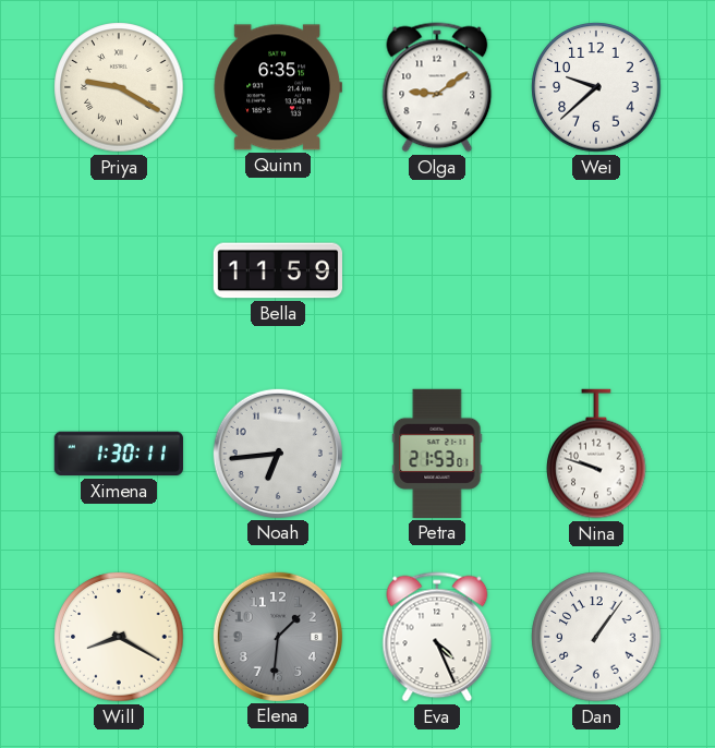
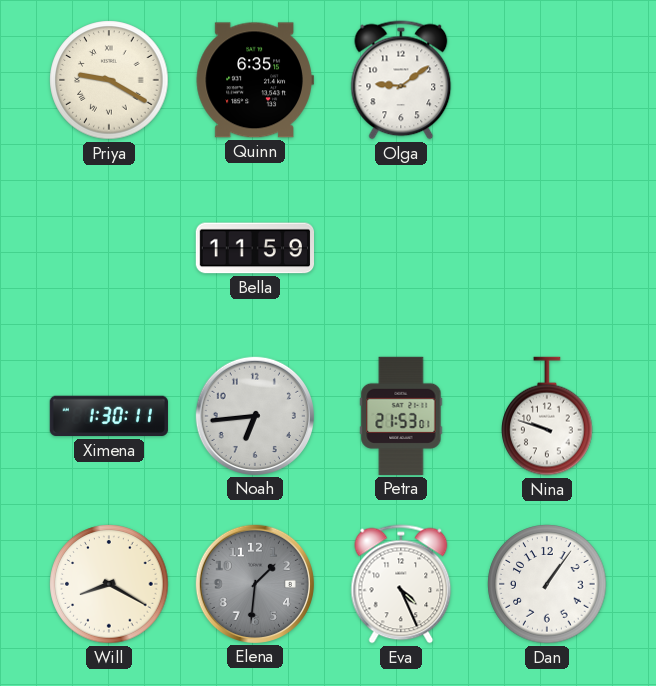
Wei: 9:38 -> none
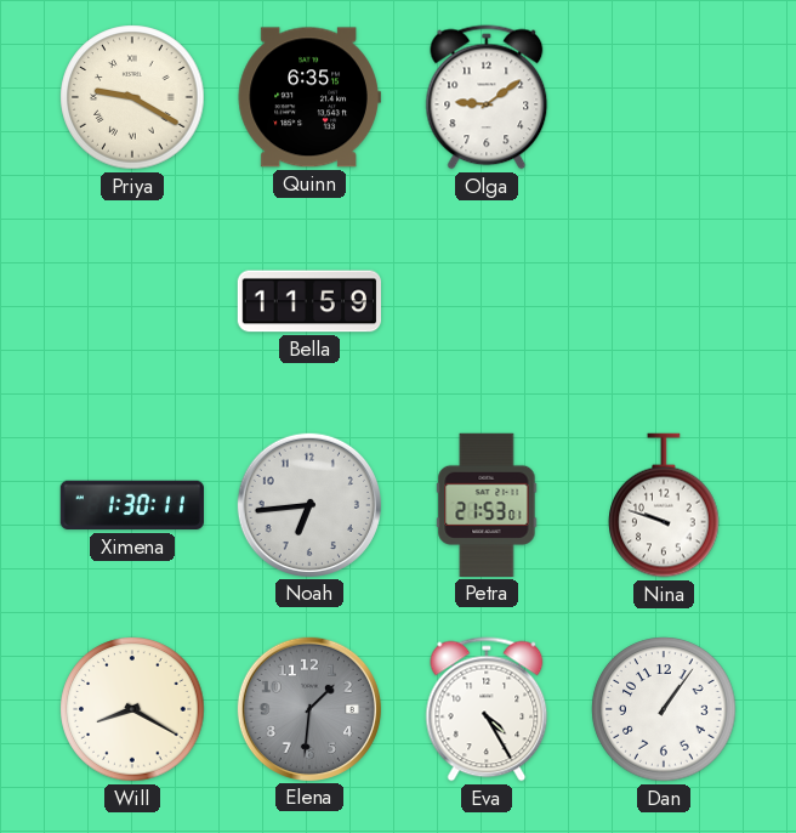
Eva: 4:26 -> 4:25
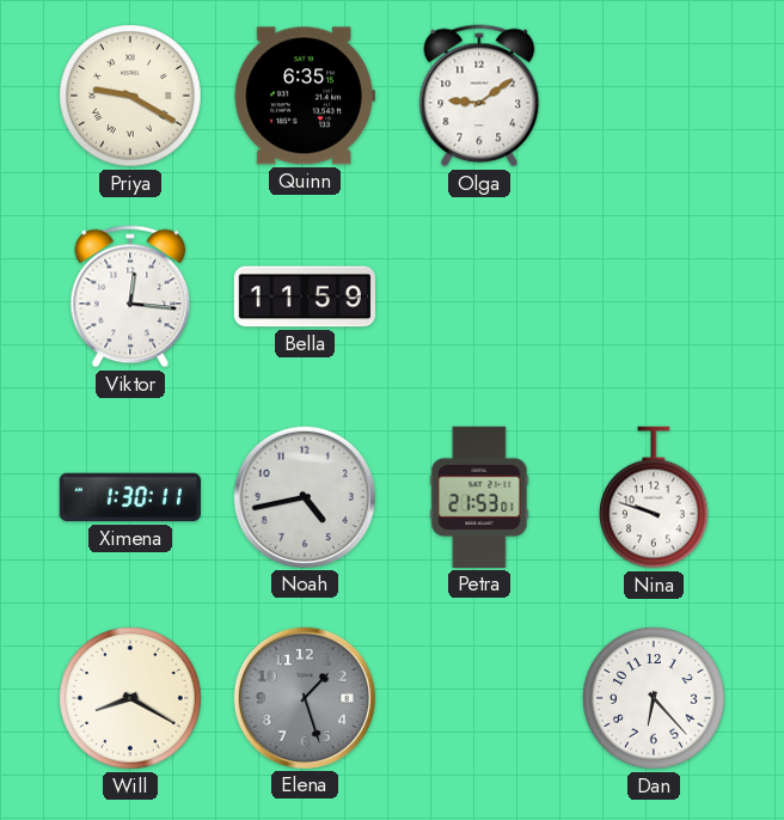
Viktor: none -> 12:16
Noah: 6:44 -> 4:43
Elena: 1:31 -> 1:27
Eva: 4:25 -> none
Dan: 1:06 -> 6:23
